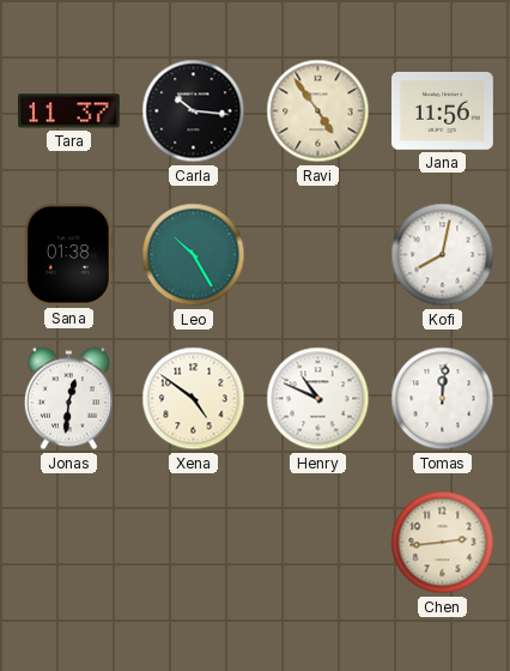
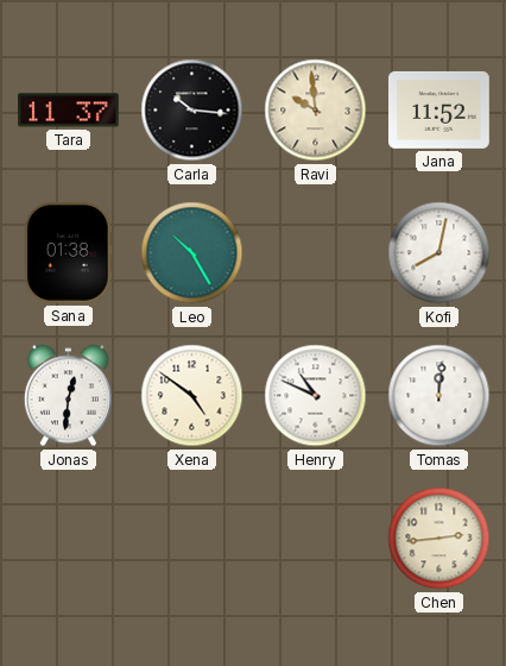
Ravi: 4:54 -> 9:59
Jana: 11:56 -> 11:52
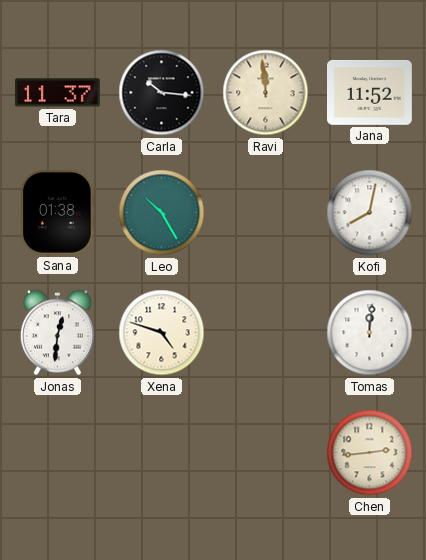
Ravi: 9:59 -> 11:59
Xena: 4:51 -> 4:48
Henry: 10:49 -> none
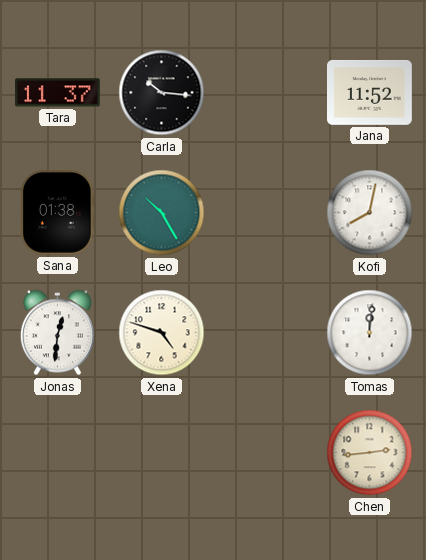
Ravi: 11:59 -> none
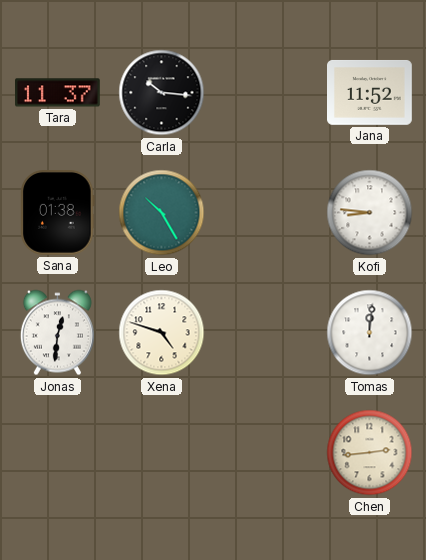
Kofi: 8:02 -> 8:46
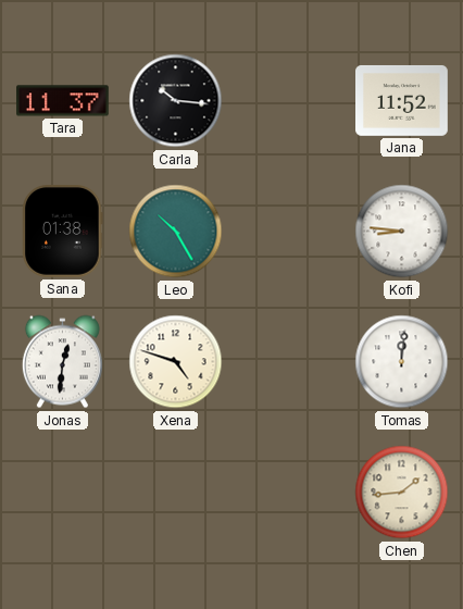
Chen: 2:44 -> 1:44
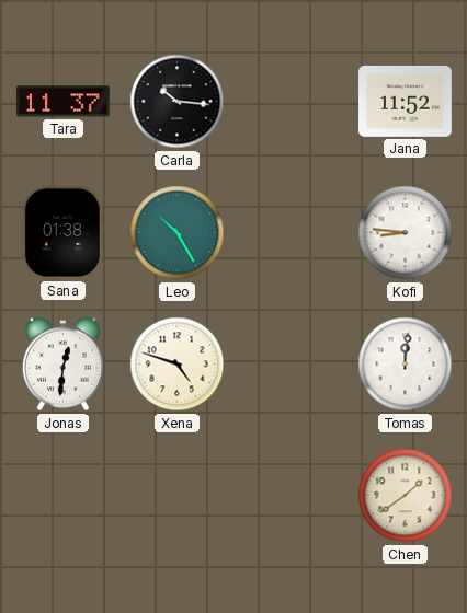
Chen: 1:44 -> 1:39
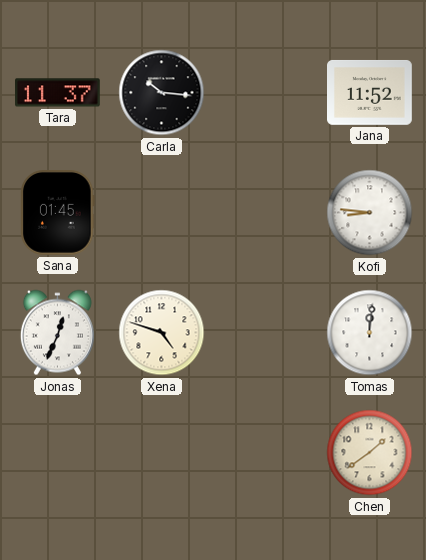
Sana: 01:38 -> 01:45
Leo: 10:25 -> none
Jonas: 12:31 -> 12:34
